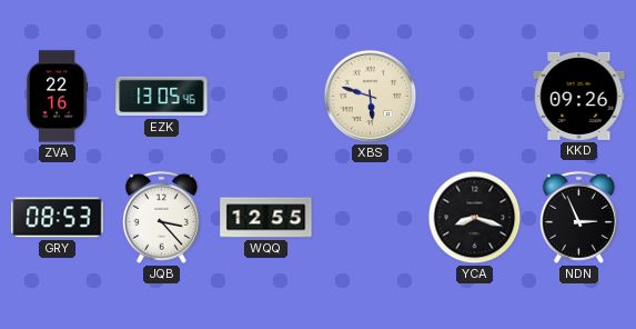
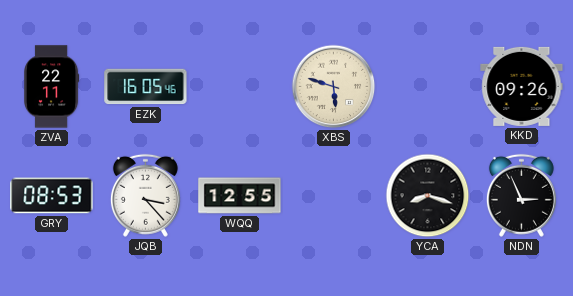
ZVA: 22:16 -> 22:11
EZK: 13:05 -> 16:05
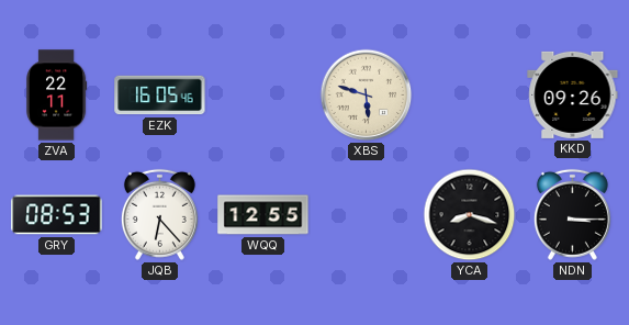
JQB: 3:23 -> 6:23
NDN: 2:56 -> 3:15
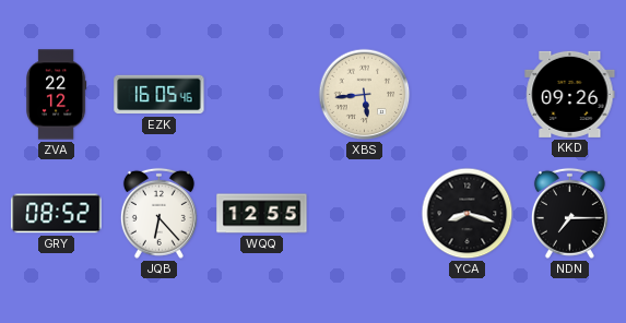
ZVA: 22:11 -> 22:12
XBS: 5:48 -> 5:44
GRY: 08:53 -> 08:52
NDN: 3:15 -> 7:15
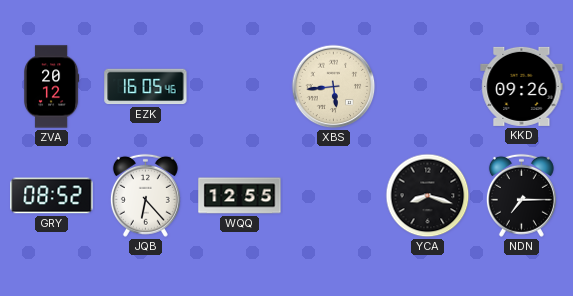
ZVA: 22:12 -> 20:12
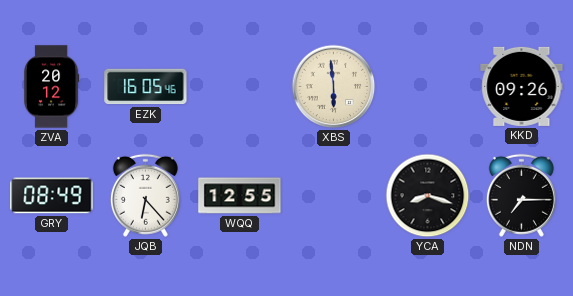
XBS: 5:44 -> 5:59
GRY: 08:52 -> 08:49
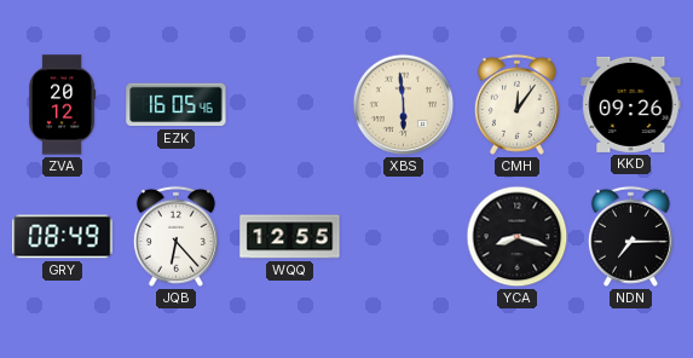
CMH: none -> 12:06
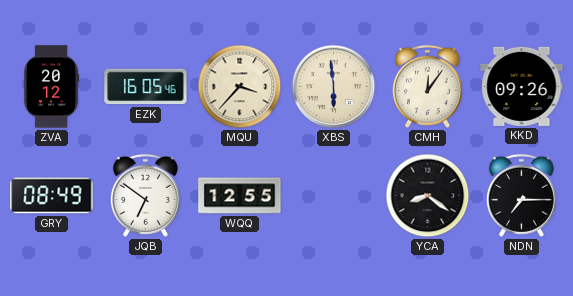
MQU: none -> 3:37
JQB: 6:23 -> 6:51
YCA: 8:18 -> 8:21
